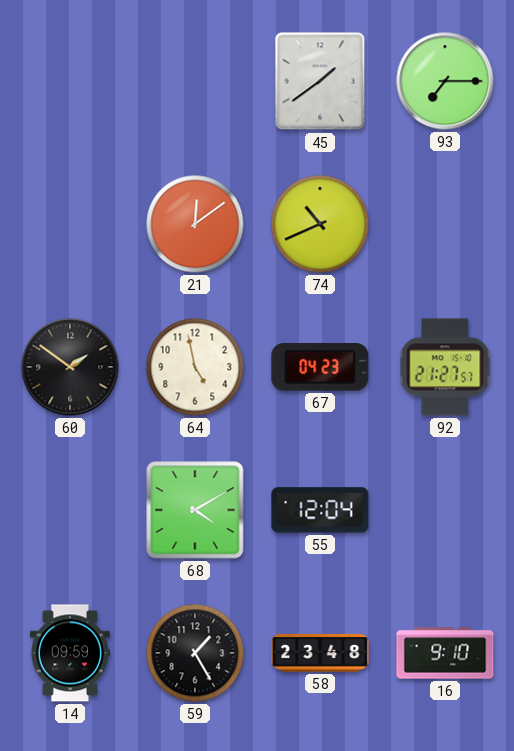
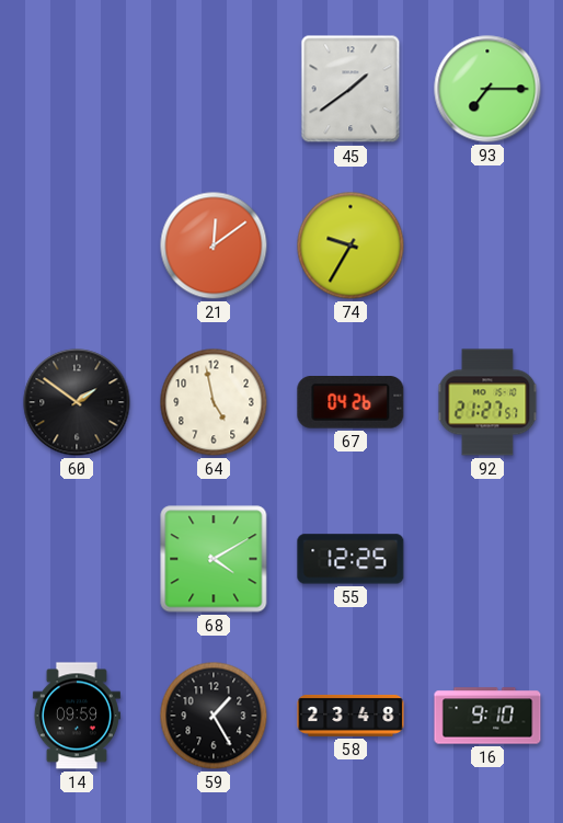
74: 10:41 -> 9:35
67: 04:23 -> 04:26
55: 12:04 -> 12:25
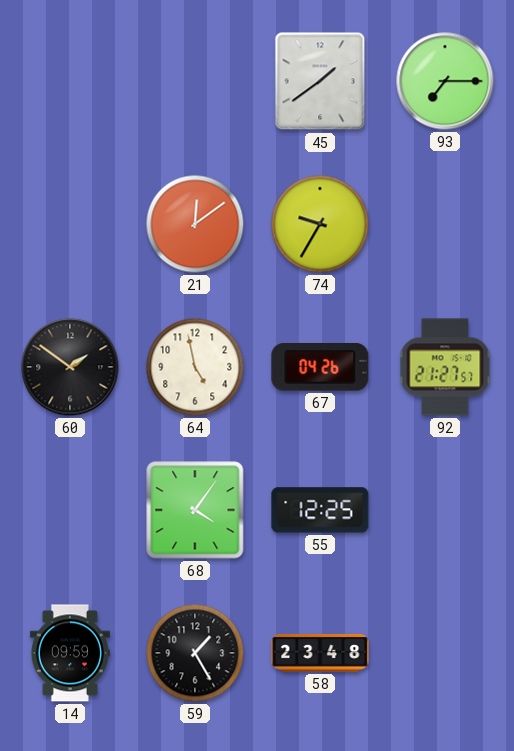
68: 4:10 -> 4:06
16: 9:10 -> none
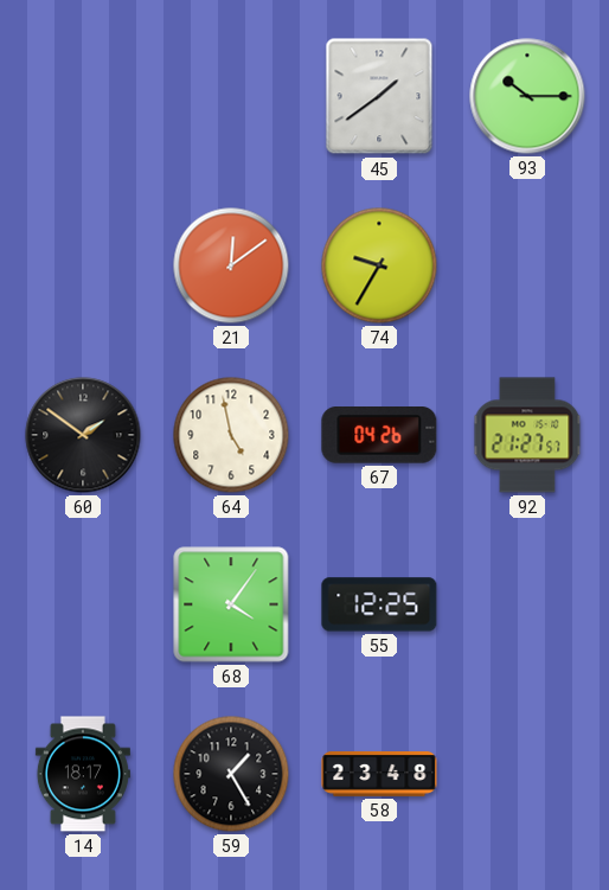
93: 7:15 -> 10:15
14: 09:59 -> 18:17
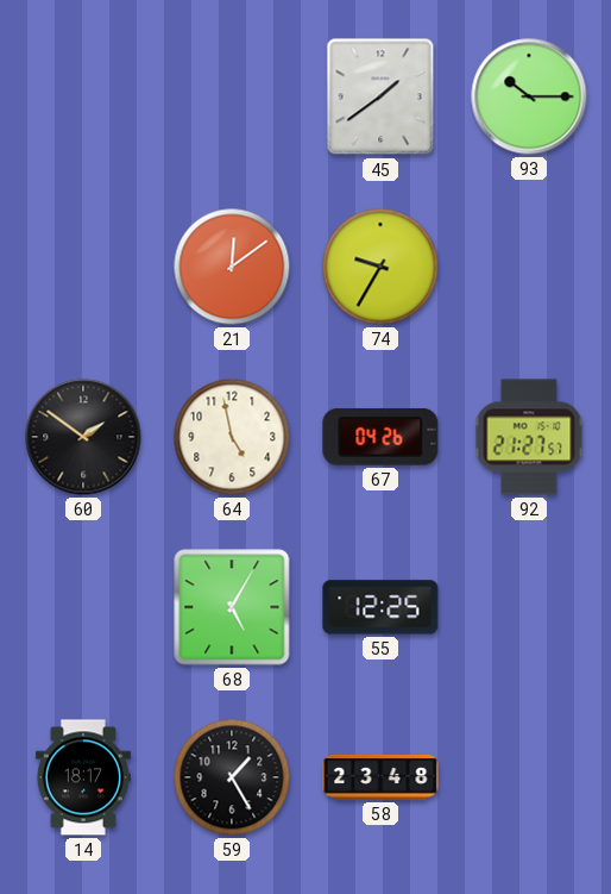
68: 4:06 -> 5:05
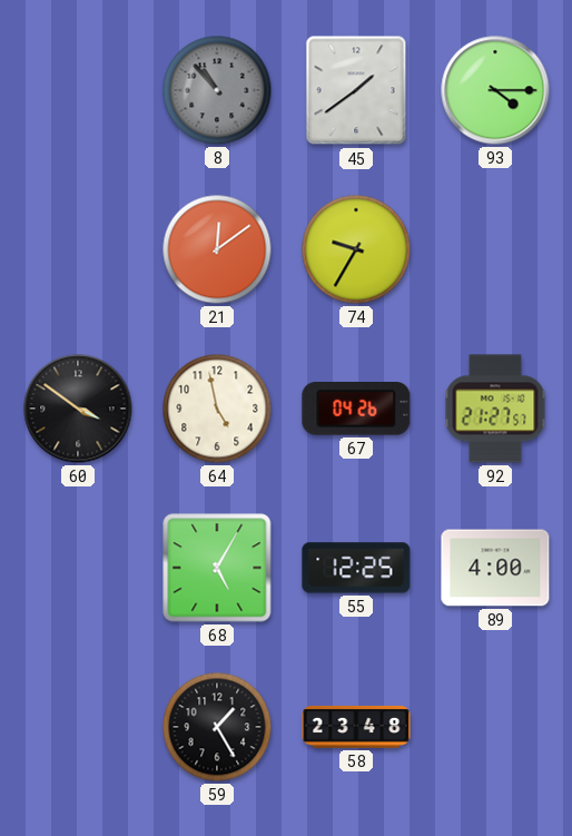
8: none -> 10:53
93: 10:15 -> 4:15
60: 1:51 -> 3:51
89: none -> 4:00
14: 18:17 -> none
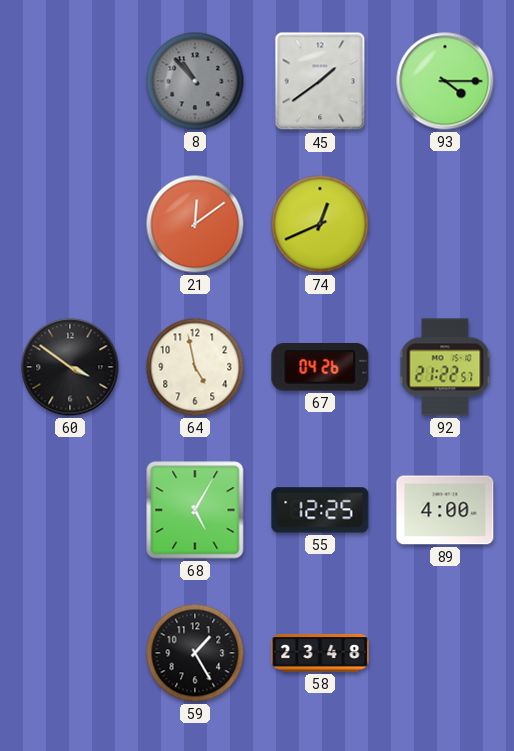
74: 9:35 -> 12:41
92: 21:27 -> 21:22
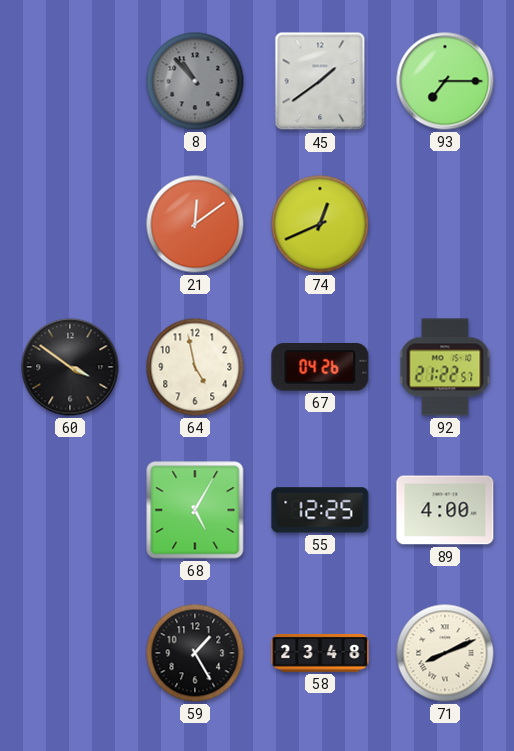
93: 4:15 -> 7:15
71: none -> 8:11
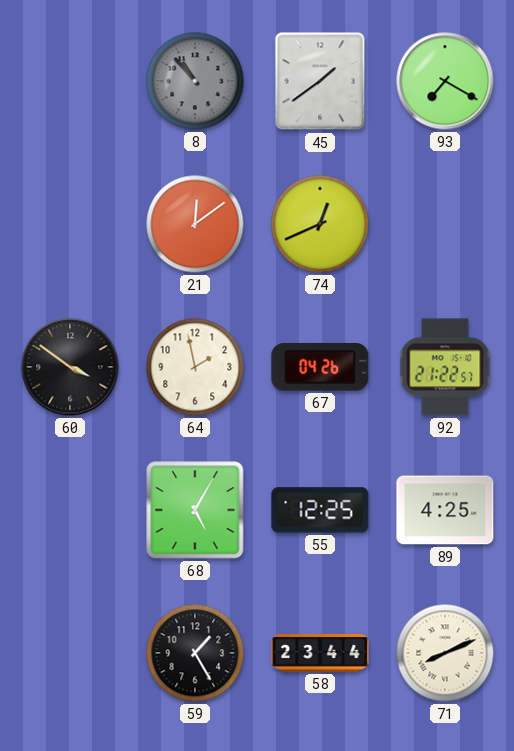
93: 7:15 -> 7:20
64: 4:58 -> 1:58
89: 4:00 -> 4:25
58: 23:48 -> 23:44
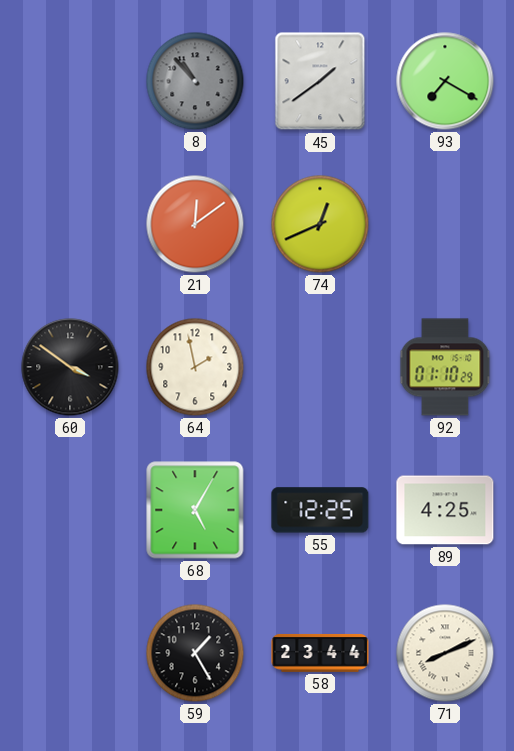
67: 04:26 -> none
92: 21:22 -> 01:10
